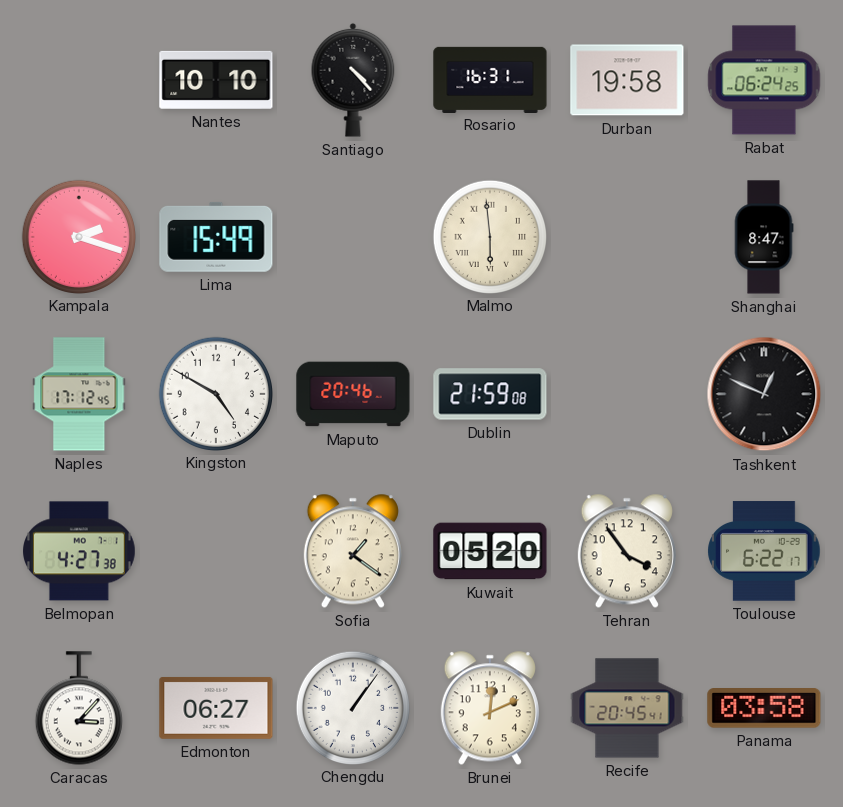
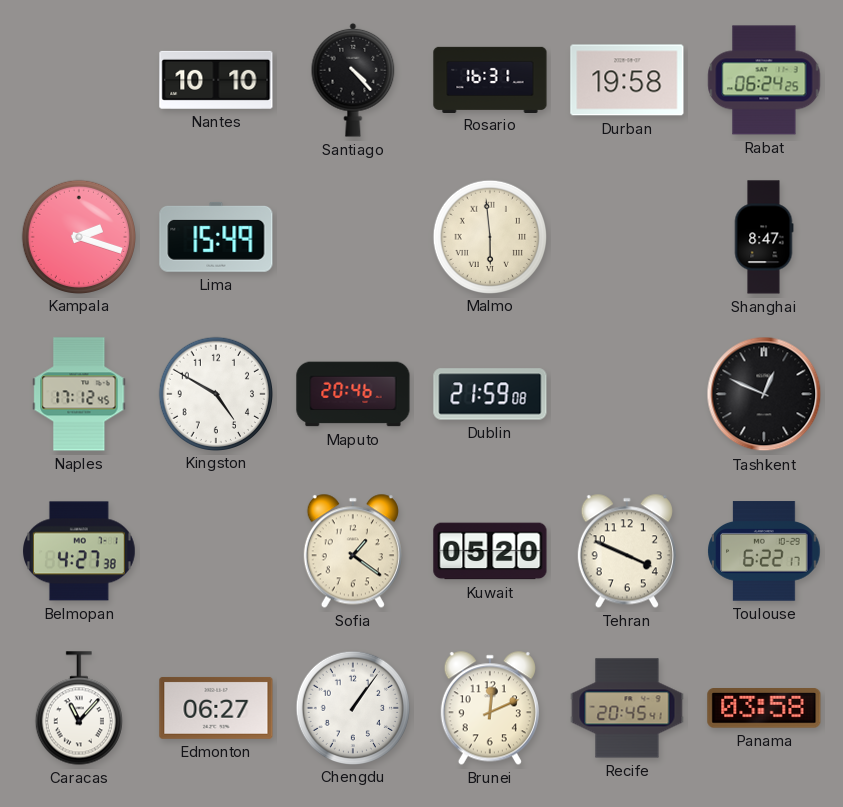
Tehran: 3:54 -> 3:49
Caracas: 3:07 -> 11:07
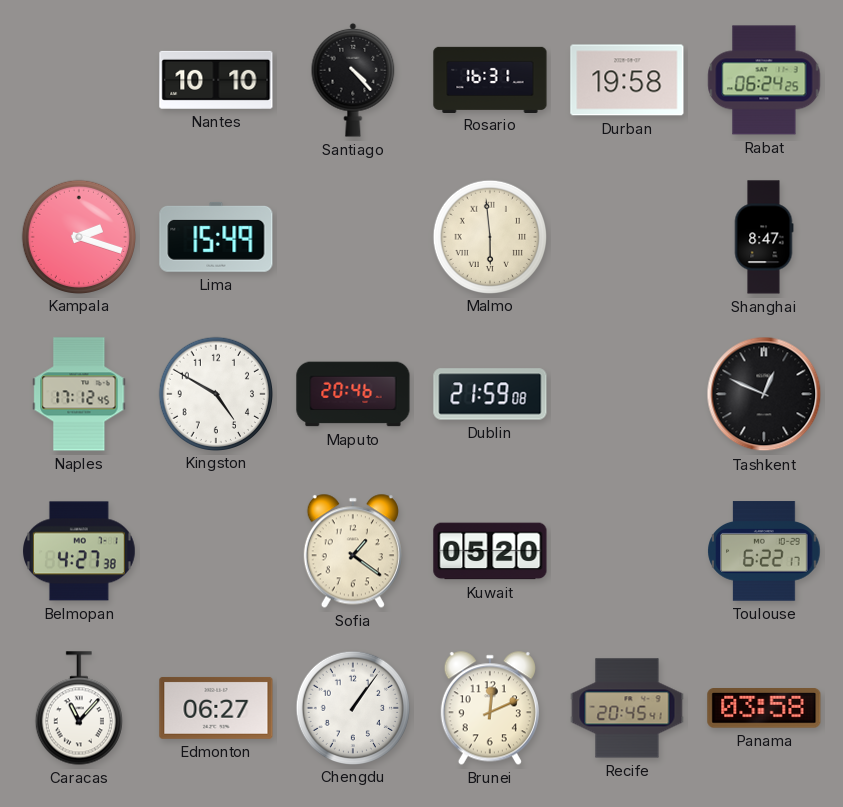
Tehran: 3:49 -> none
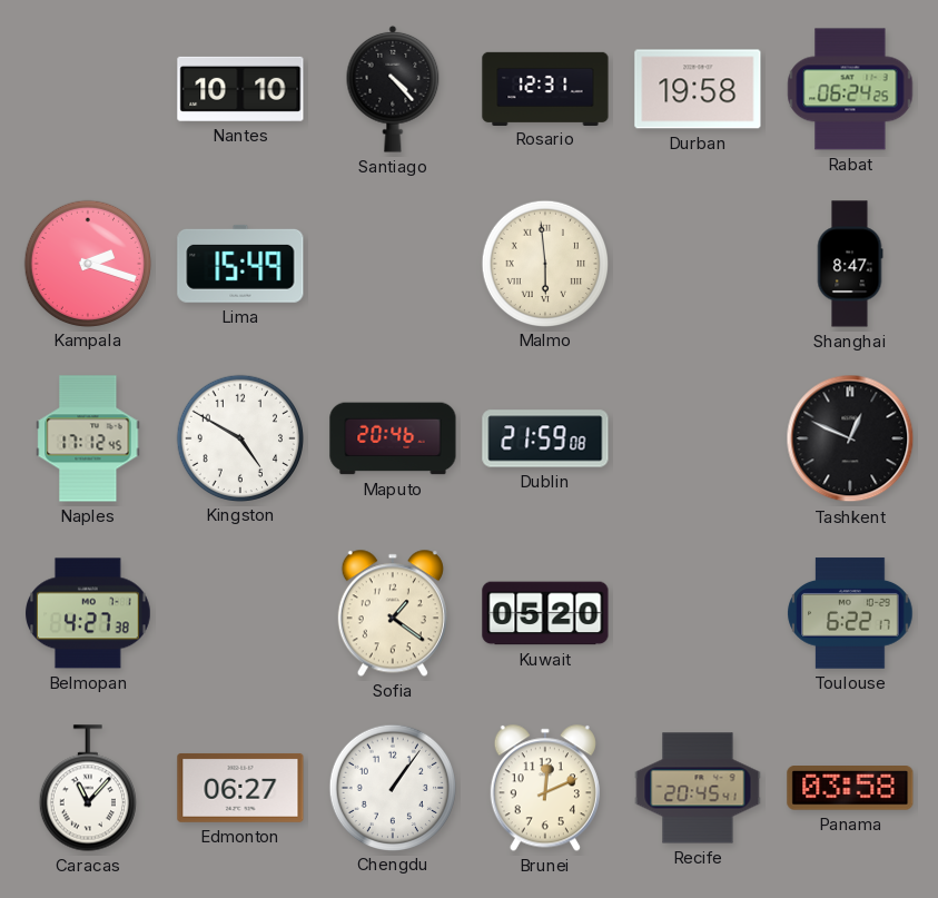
Rosario: 16:31 -> 12:31
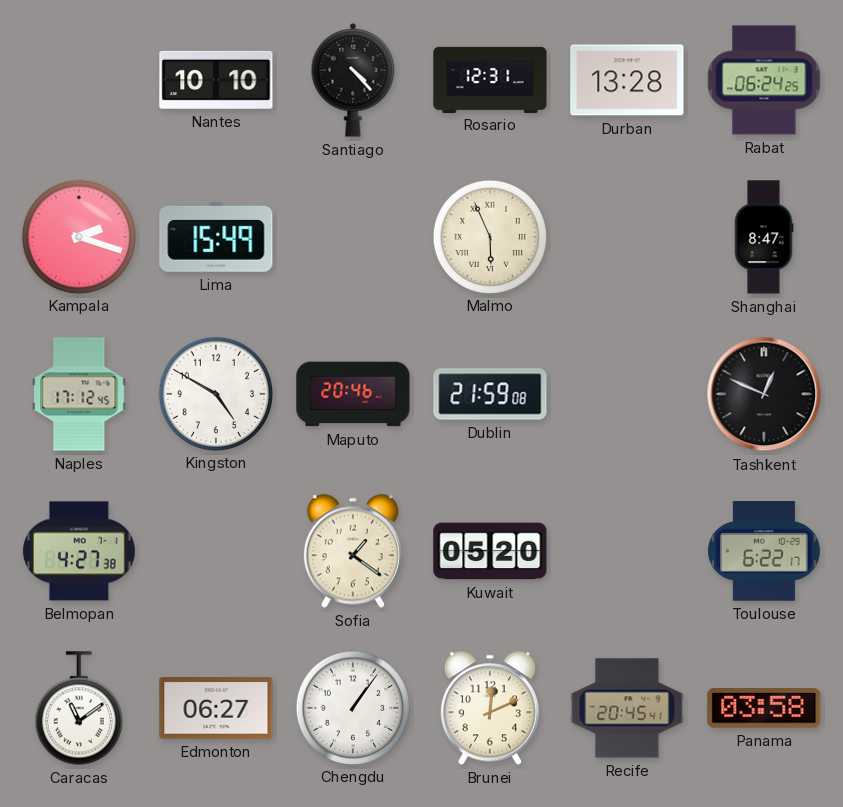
Durban: 19:58 -> 13:28
Malmo: 5:59 -> 5:56
Caracas: 11:07 -> 11:09
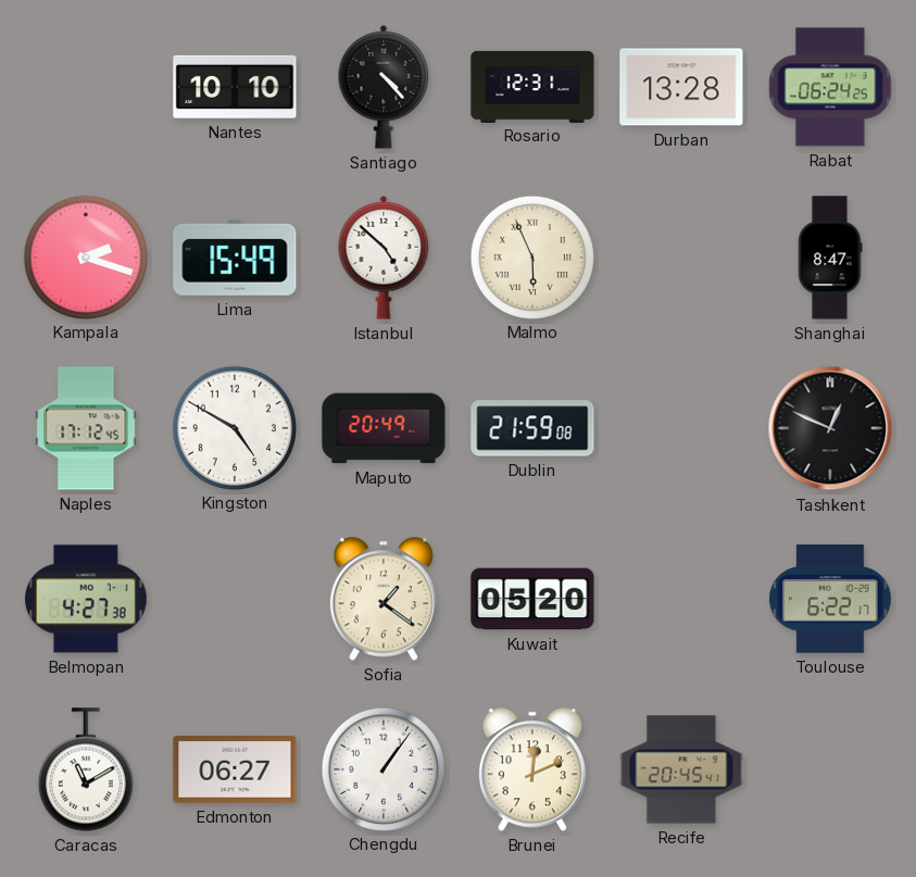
Istanbul: none -> 4:52
Maputo: 20:46 -> 20:49
Caracas: 11:09 -> 11:10
Panama: 03:58 -> none
